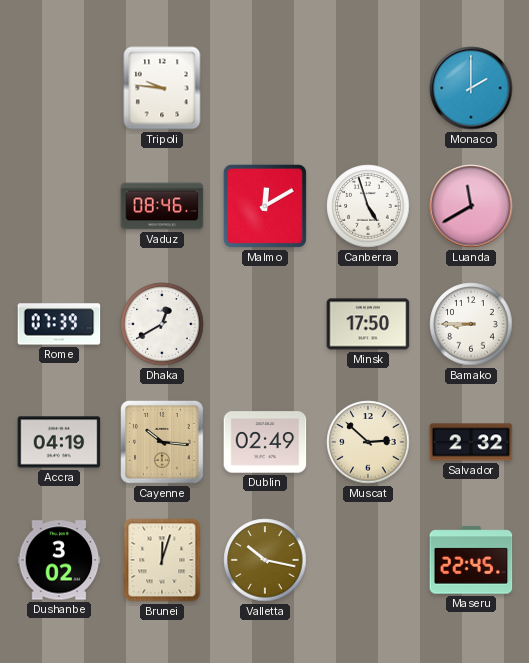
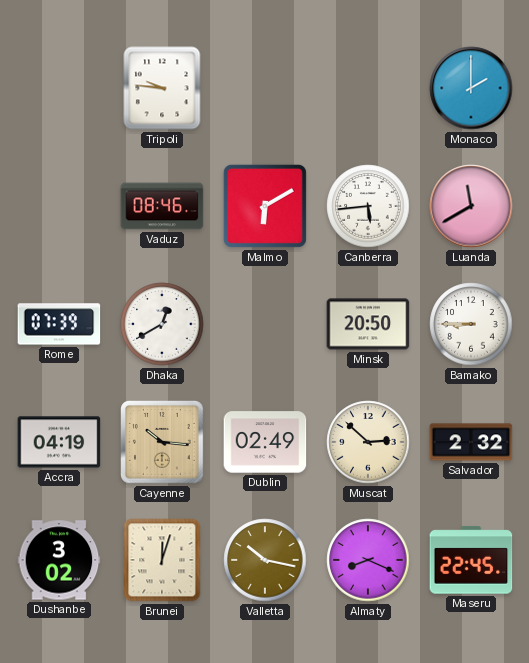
Malmo: 12:10 -> 6:10
Canberra: 4:57 -> 5:44
Minsk: 17:50 -> 20:50
Almaty: none -> 8:19
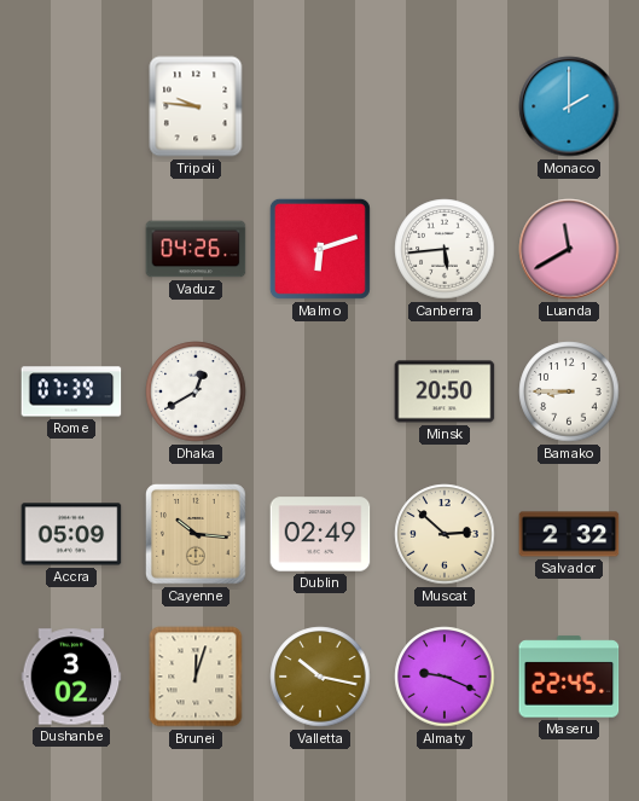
Vaduz: 08:46 -> 04:26
Malmo: 6:10 -> 6:12
Accra: 04:19 -> 05:09
Almaty: 8:19 -> 9:19
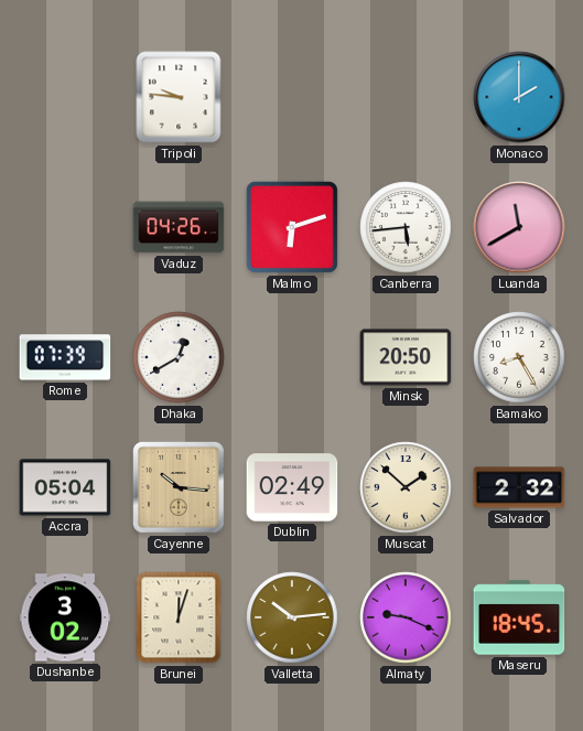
Bamako: 8:45 -> 8:25
Accra: 05:09 -> 05:04
Muscat: 2:52 -> 1:52
Valletta: 10:17 -> 10:14
Maseru: 22:45 -> 18:45
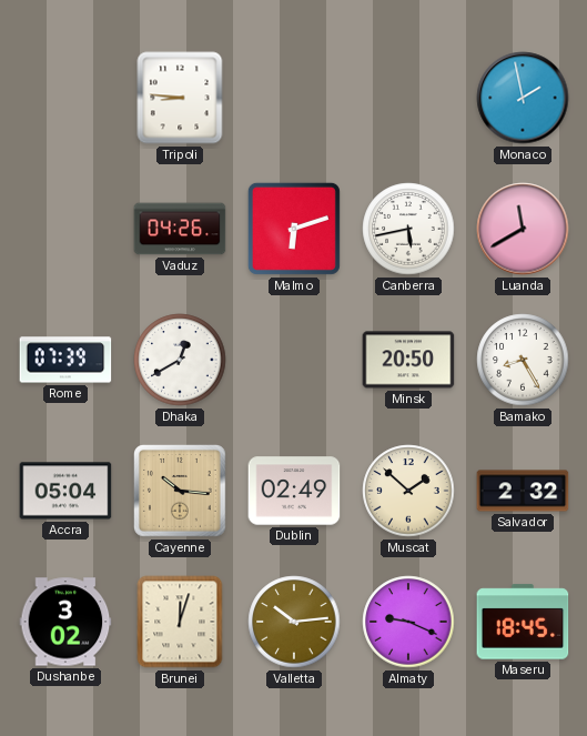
Tripoli: 9:46 -> 8:46
Monaco: 2:00 -> 1:58
Canberra: 5:44 -> 5:43
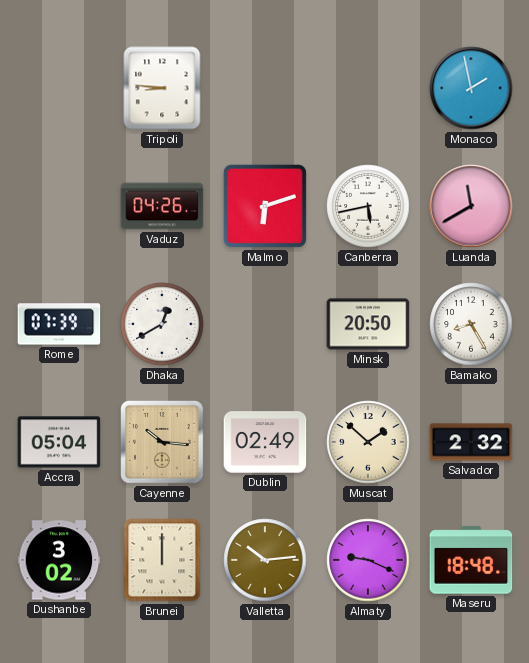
Brunei: 12:03 -> 12:00
Maseru: 18:45 -> 18:48
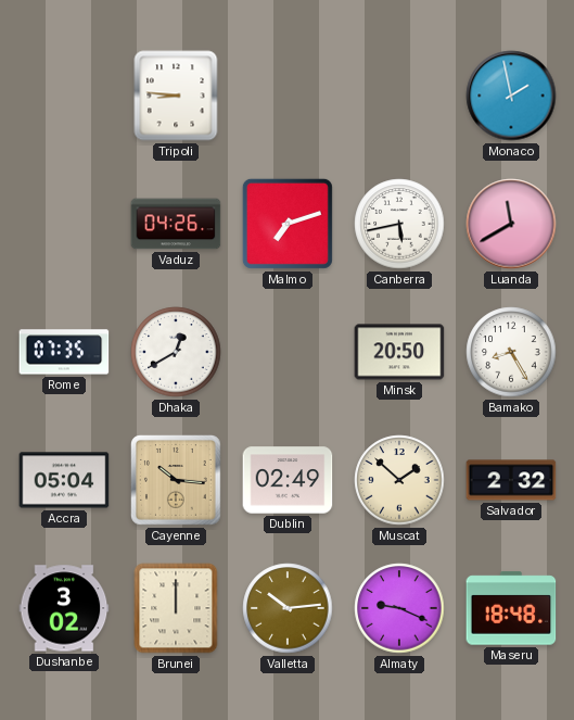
Malmo: 6:12 -> 7:12
Rome: 07:39 -> 07:35
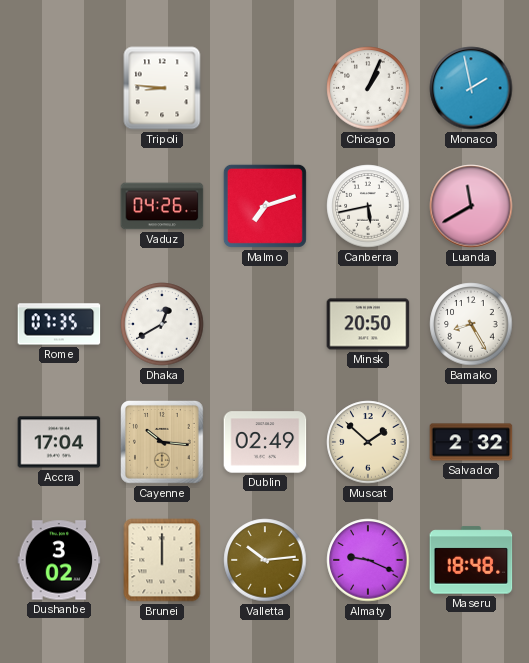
Chicago: none -> 1:04
Accra: 05:04 -> 17:04
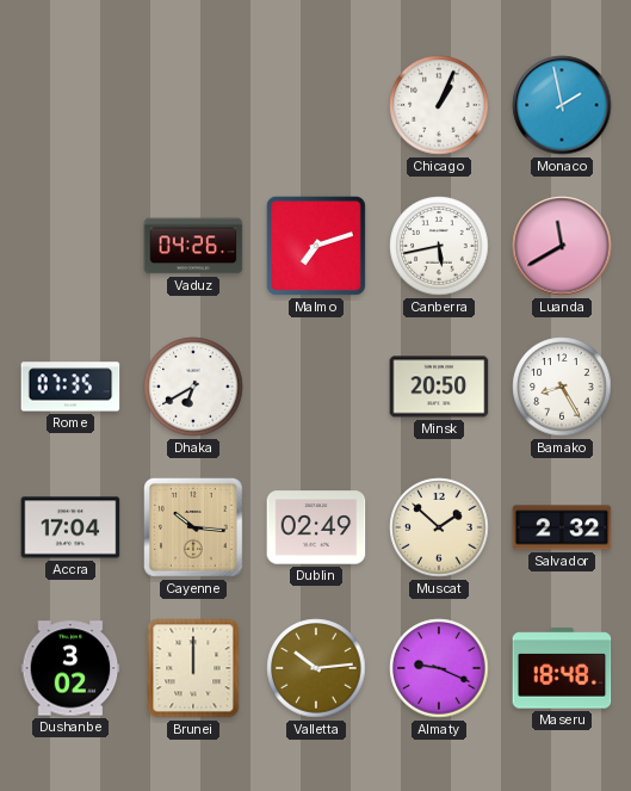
Tripoli: 8:46 -> none
Dhaka: 12:40 -> 6:40
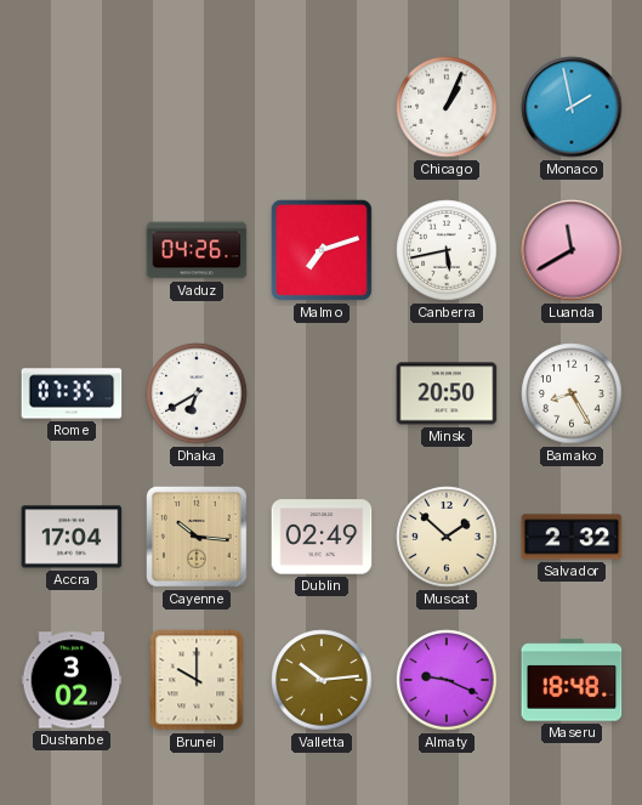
Brunei: 12:00 -> 10:00
